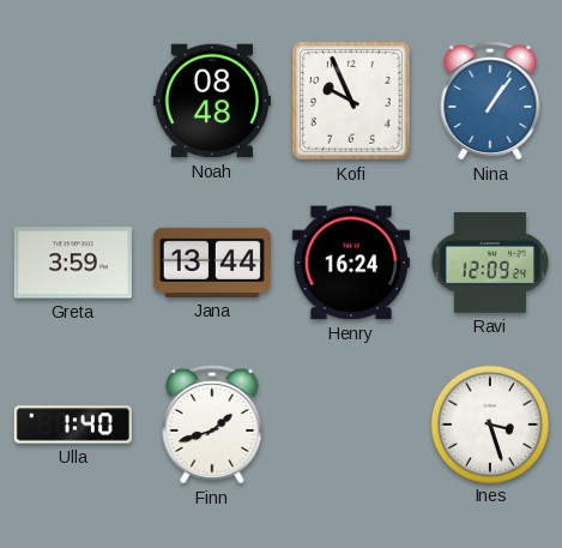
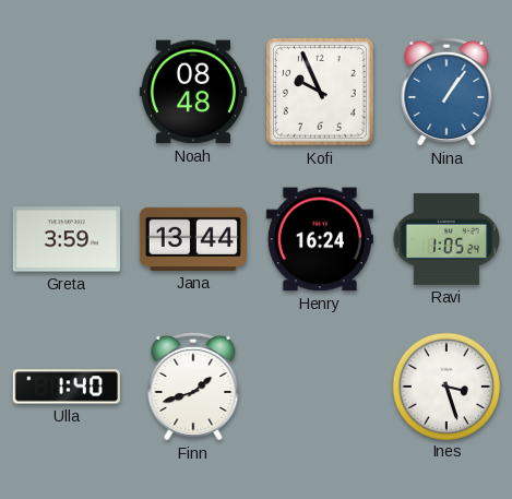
Ravi: 12:09 -> 1:05
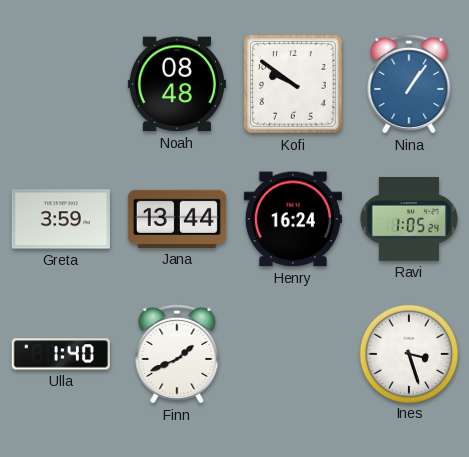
Kofi: 9:56 -> 9:51
Finn: 1:42 -> 1:41
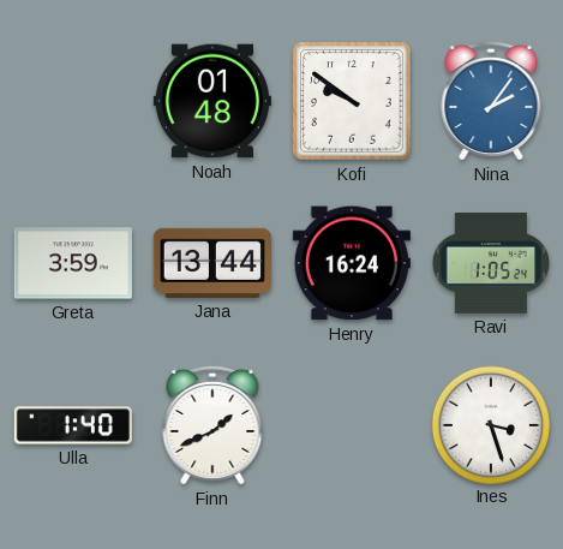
Noah: 08:48 -> 01:48
Nina: 1:06 -> 2:06
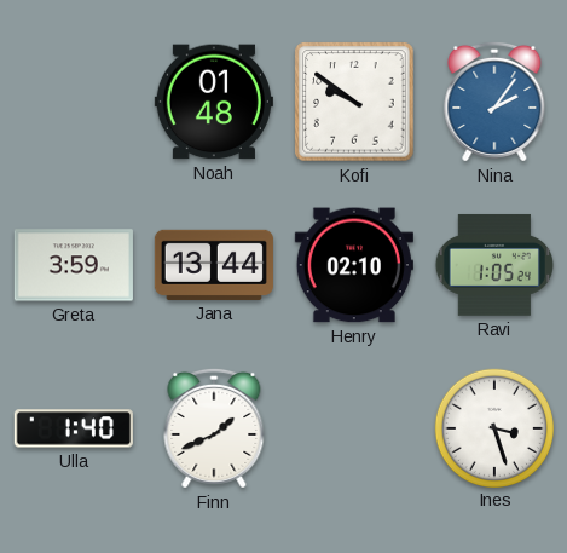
Henry: 16:24 -> 02:10
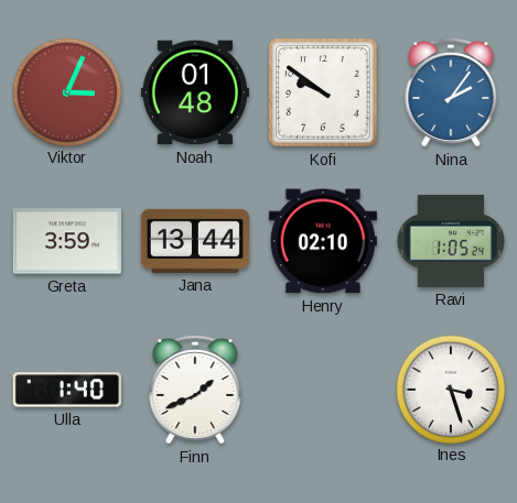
Viktor: none -> 3:04
